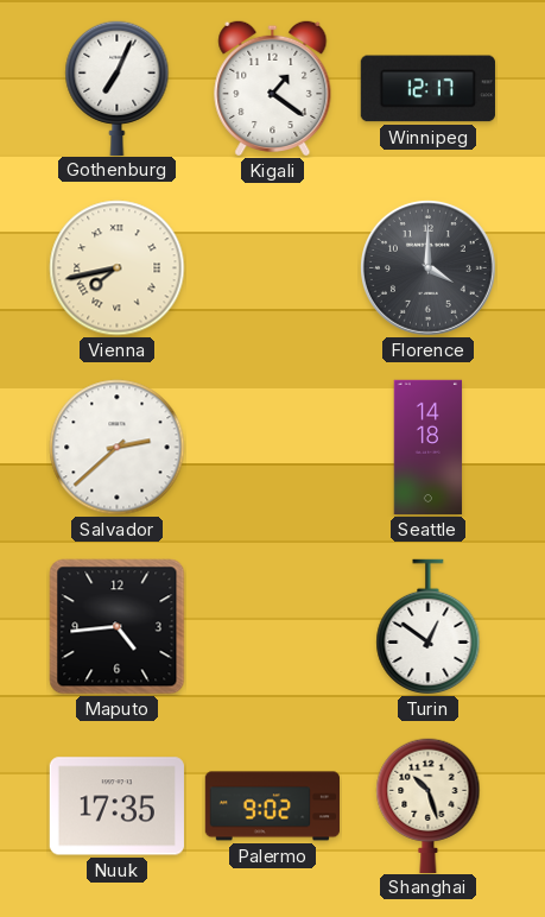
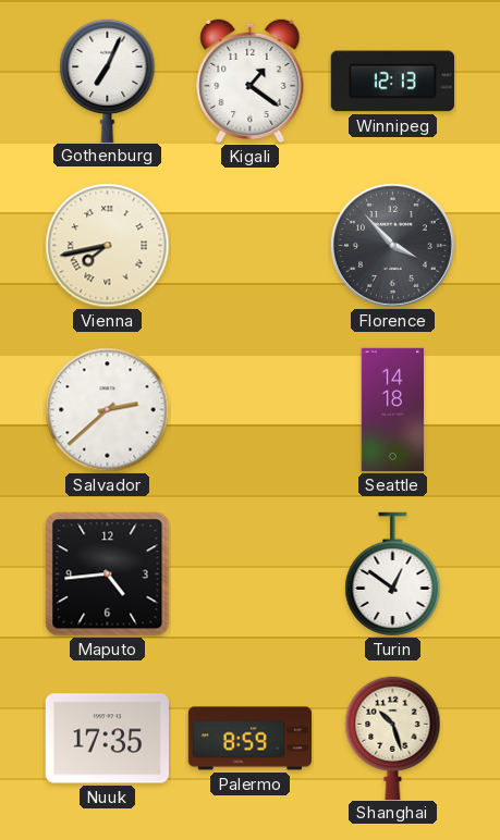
Winnipeg: 12:17 -> 12:13
Florence: 4:00 -> 3:53
Palermo: 9:02 -> 8:59
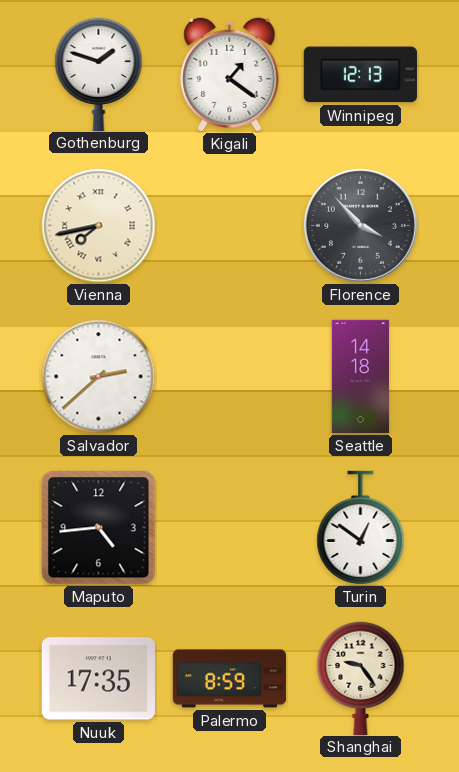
Gothenburg: 7:04 -> 1:48
Shanghai: 10:27 -> 9:24
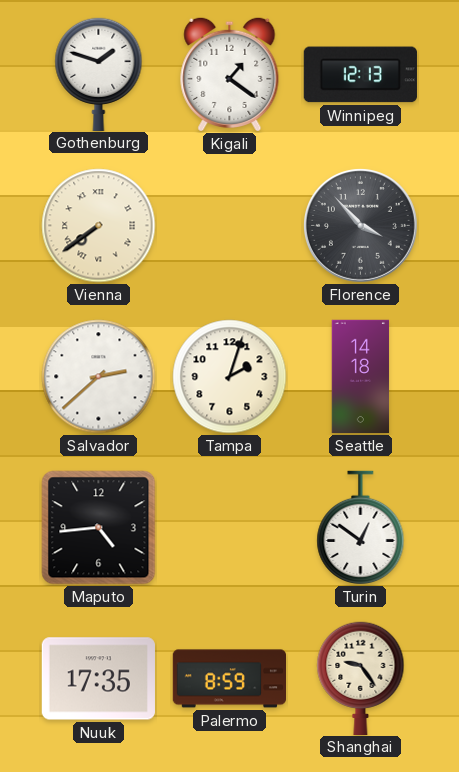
Vienna: 7:43 -> 7:39
Tampa: none -> 2:03
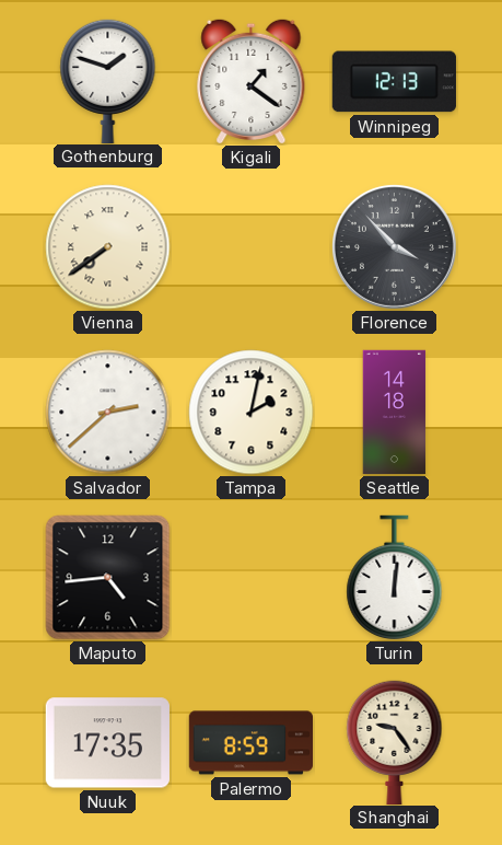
Tampa: 2:03 -> 2:02
Turin: 12:51 -> 12:01
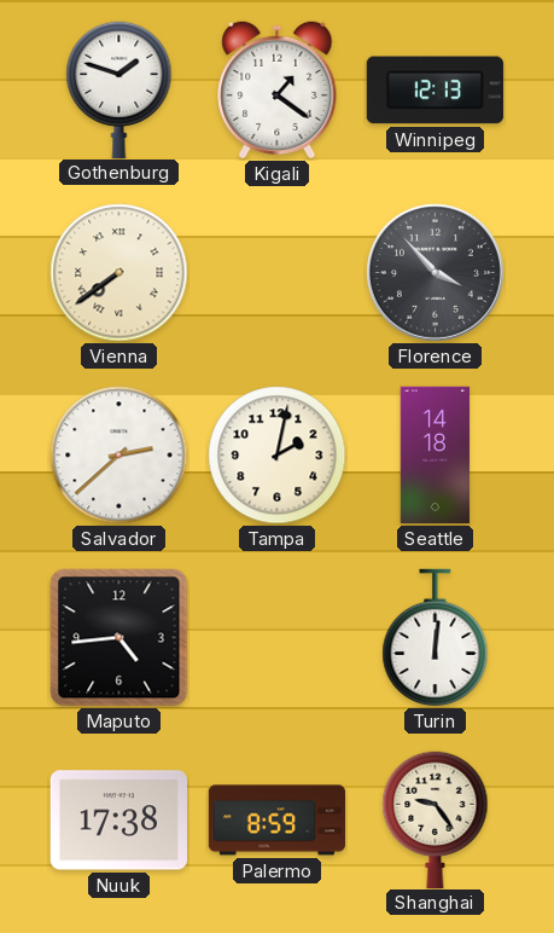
Nuuk: 17:35 -> 17:38
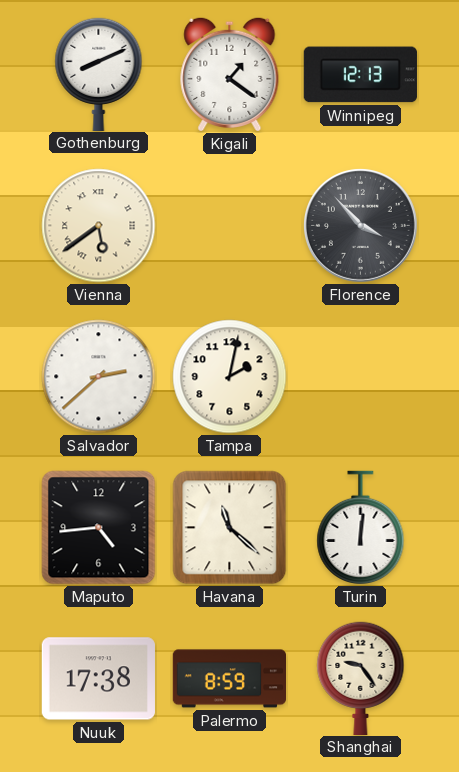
Gothenburg: 1:48 -> 8:11
Vienna: 7:39 -> 5:39
Seattle: 14:18 -> none
Havana: none -> 11:22
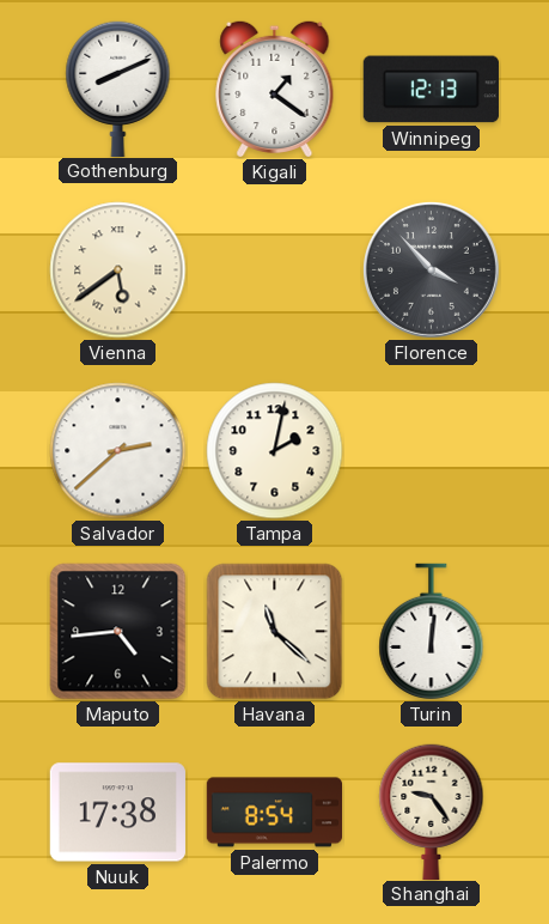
Palermo: 8:59 -> 8:54
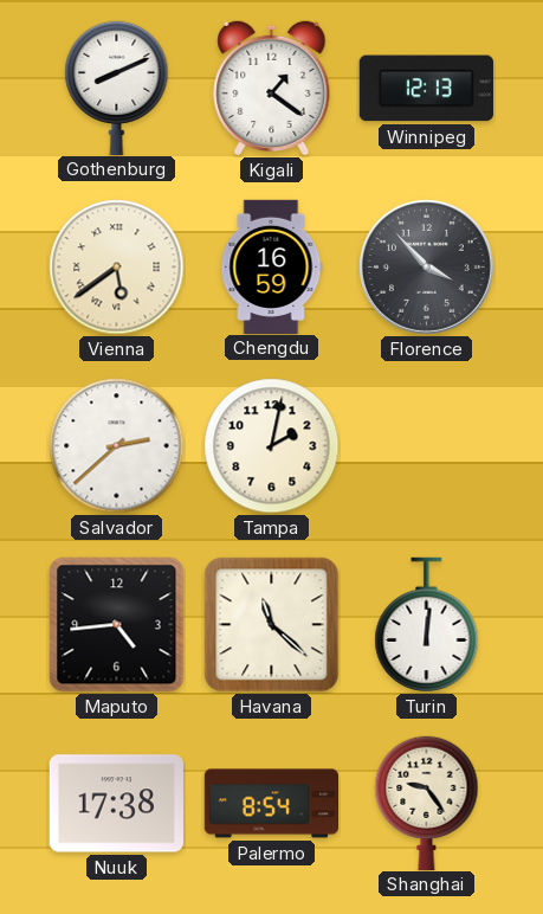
Chengdu: none -> 16:59
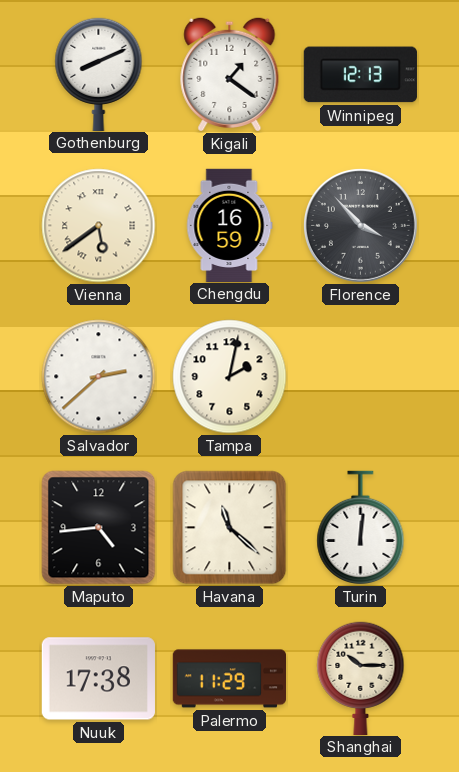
Palermo: 8:54 -> 11:29
Shanghai: 9:24 -> 10:15
